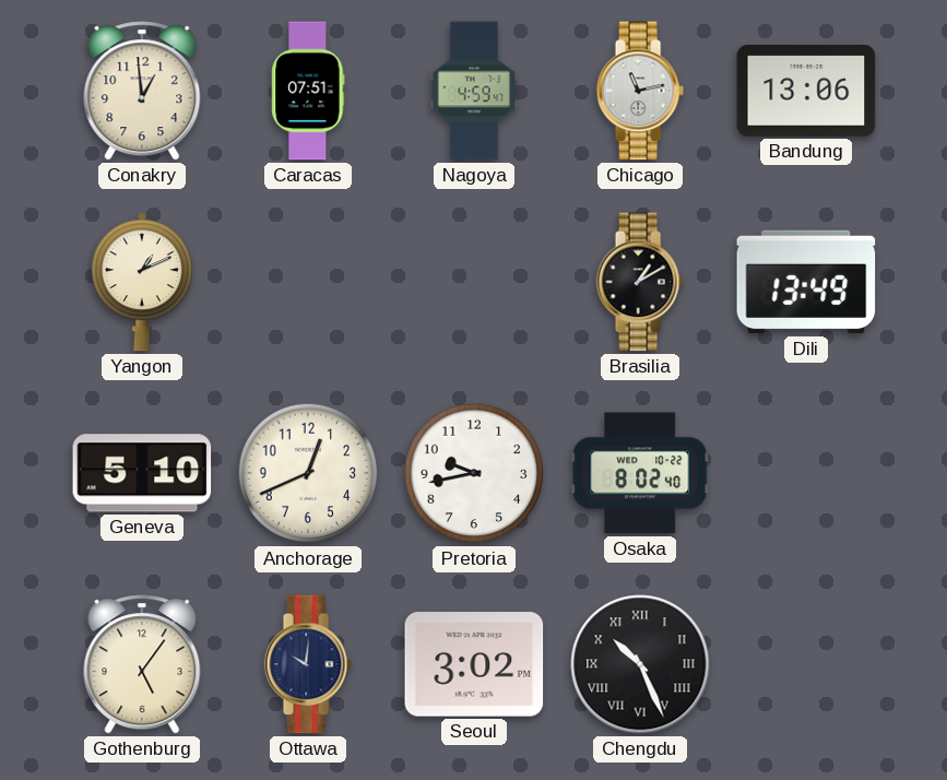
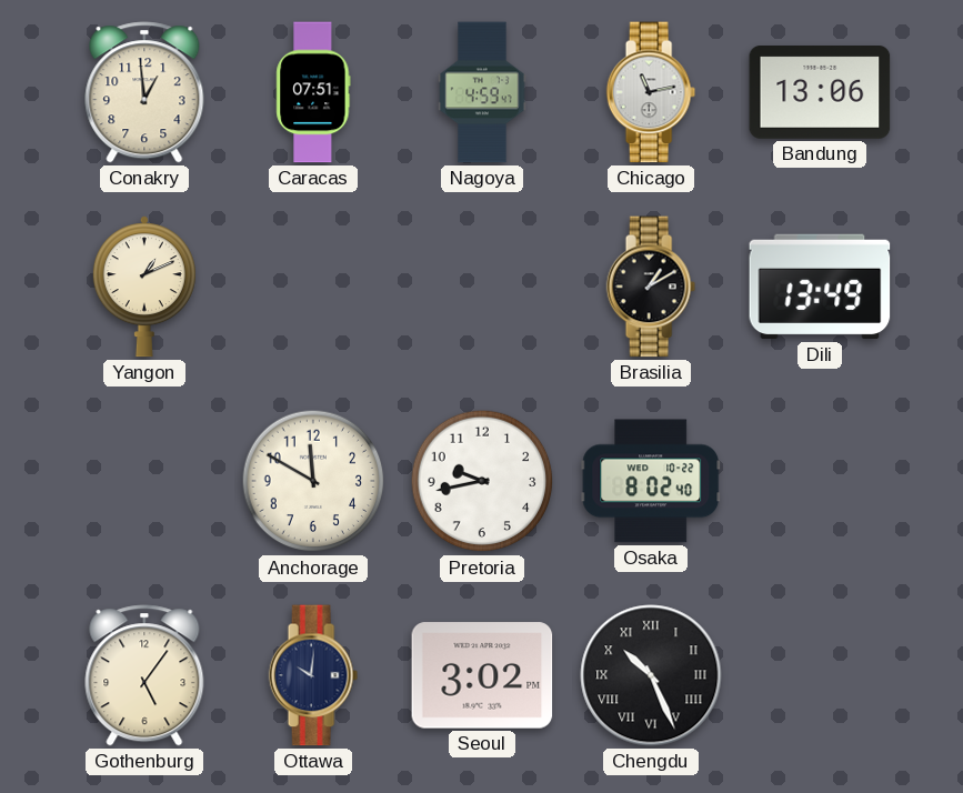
Geneva: 5:10 -> none
Anchorage: 12:41 -> 11:50
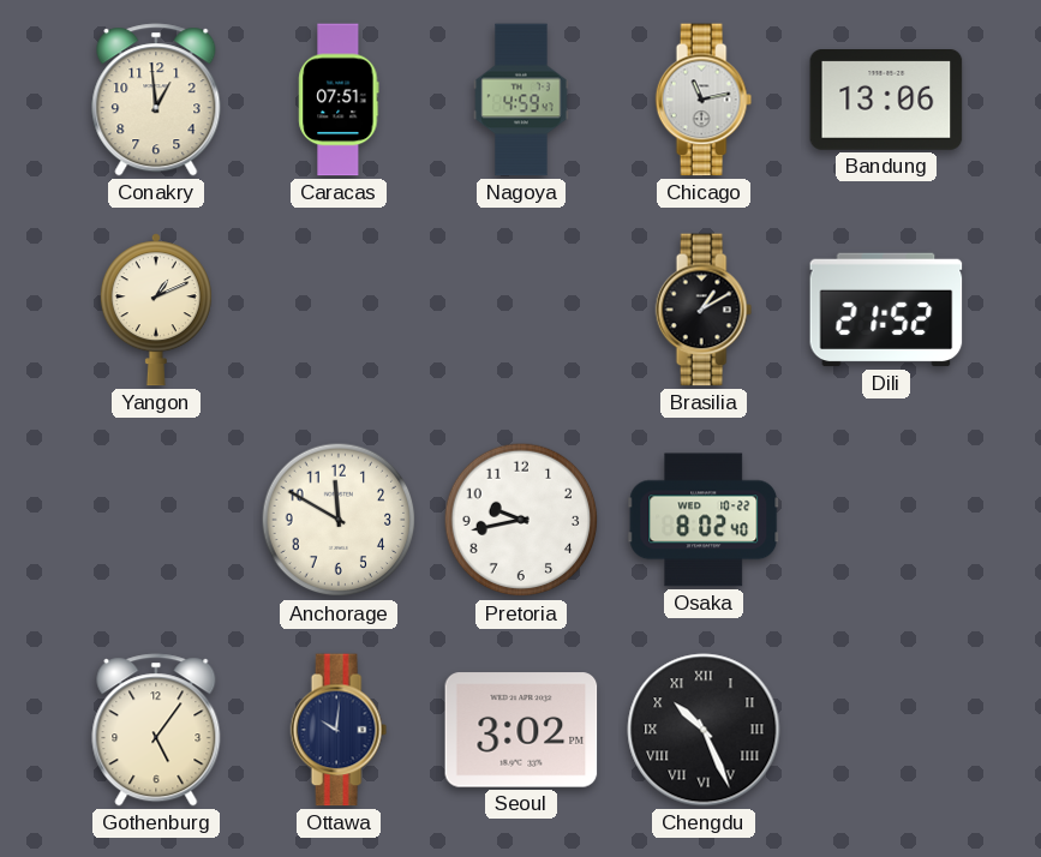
Dili: 13:49 -> 21:52
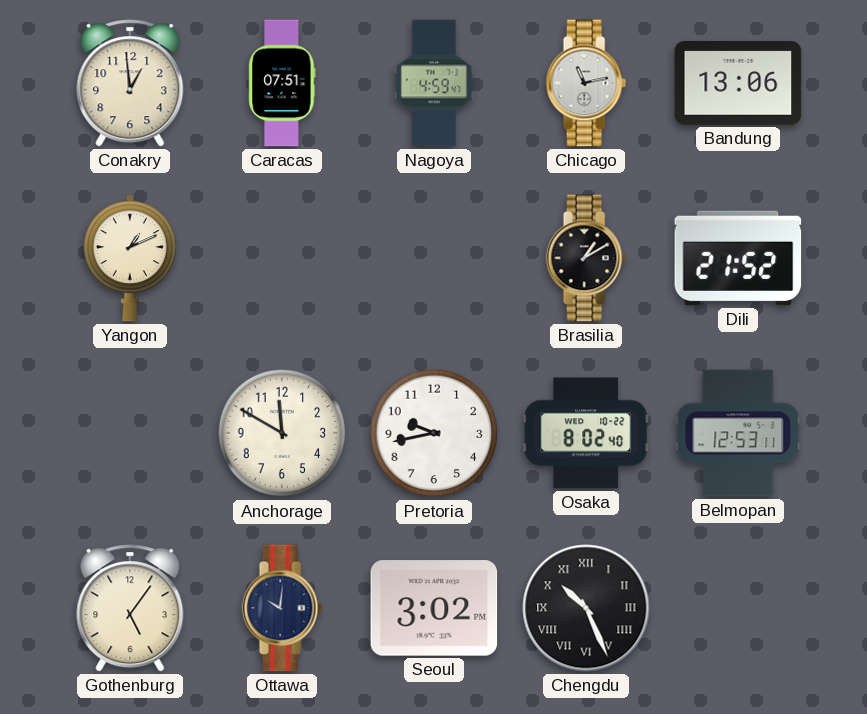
Belmopan: none -> 12:53
